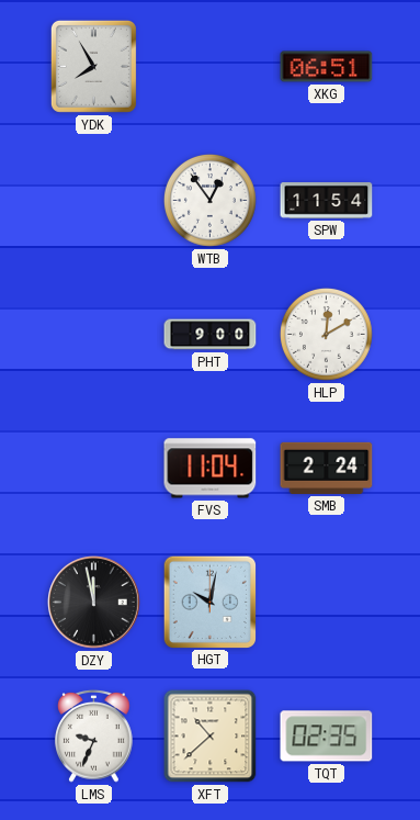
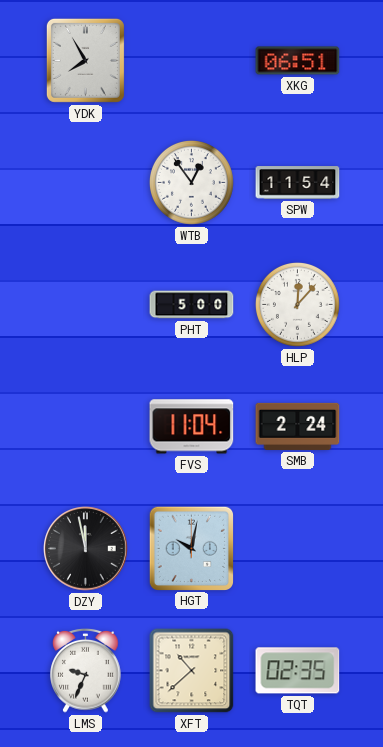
PHT: 9:00 -> 5:00
HLP: 12:10 -> 12:07
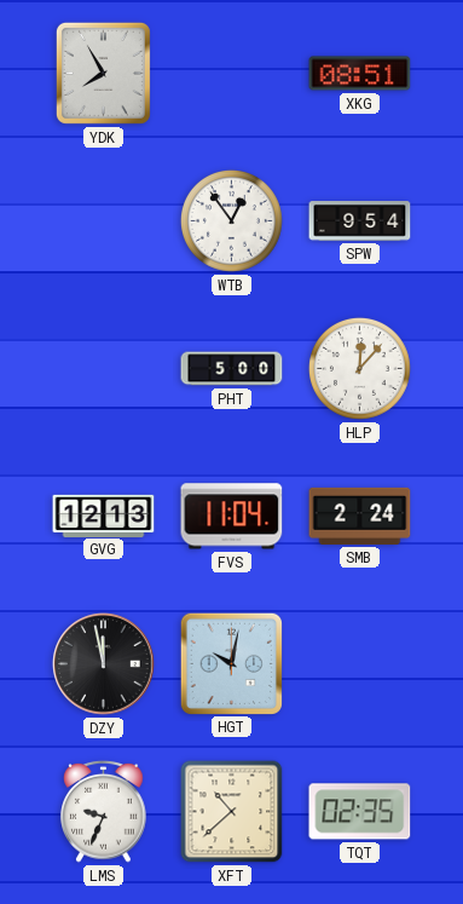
XKG: 06:51 -> 08:51
SPW: 11:54 -> 9:54
GVG: none -> 12:13
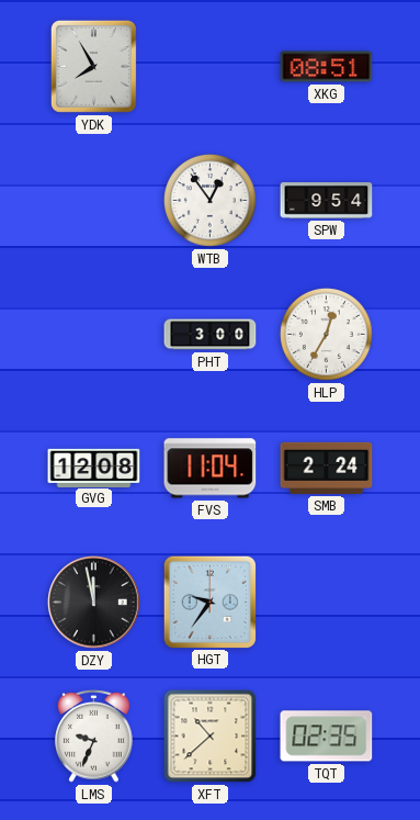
PHT: 5:00 -> 3:00
HLP: 12:07 -> 12:35
GVG: 12:13 -> 12:08
HGT: 10:02 -> 9:36
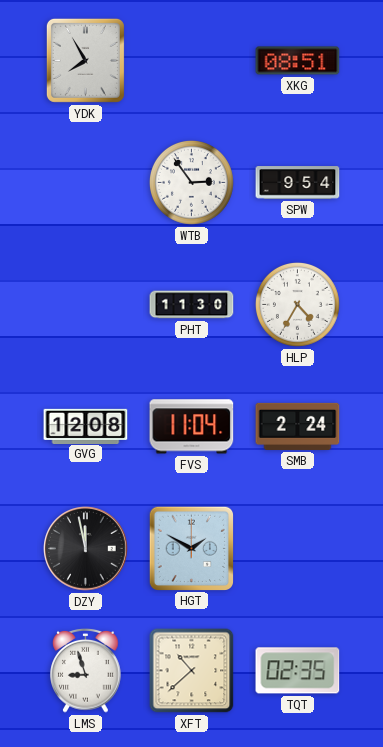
WTB: 12:54 -> 2:54
PHT: 3:00 -> 11:30
HLP: 12:35 -> 4:35
HGT: 9:36 -> 1:50
LMS: 9:34 -> 8:57
